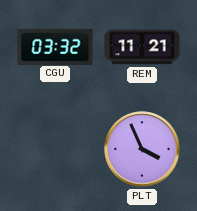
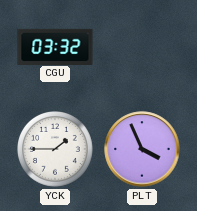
REM: 11:21 -> none
YCK: none -> 1:45
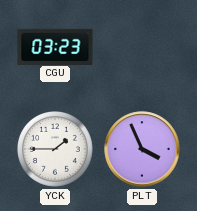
CGU: 03:32 -> 03:23
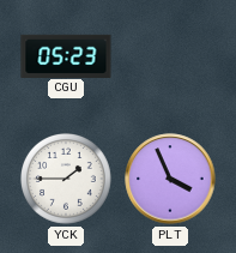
CGU: 03:23 -> 05:23
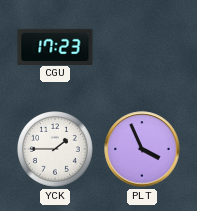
CGU: 05:23 -> 17:23
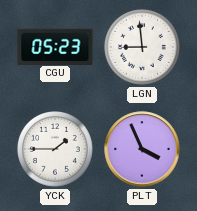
CGU: 17:23 -> 05:23
LGN: none -> 8:59
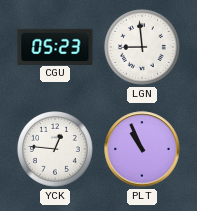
YCK: 1:45 -> 12:46
PLT: 3:56 -> 10:56
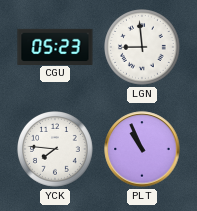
YCK: 12:46 -> 7:46
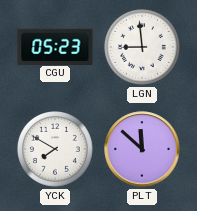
YCK: 7:46 -> 7:50
PLT: 10:56 -> 11:52
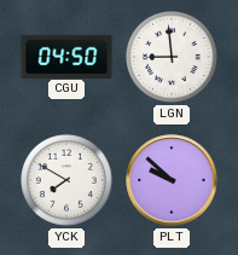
CGU: 05:23 -> 04:50
PLT: 11:52 -> 9:52
